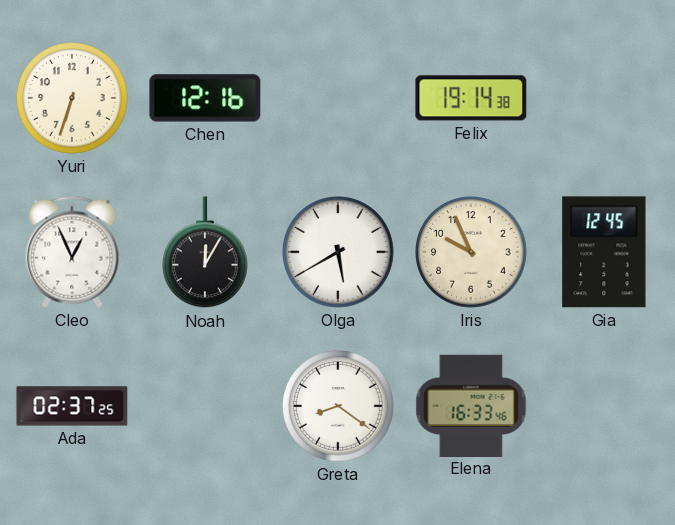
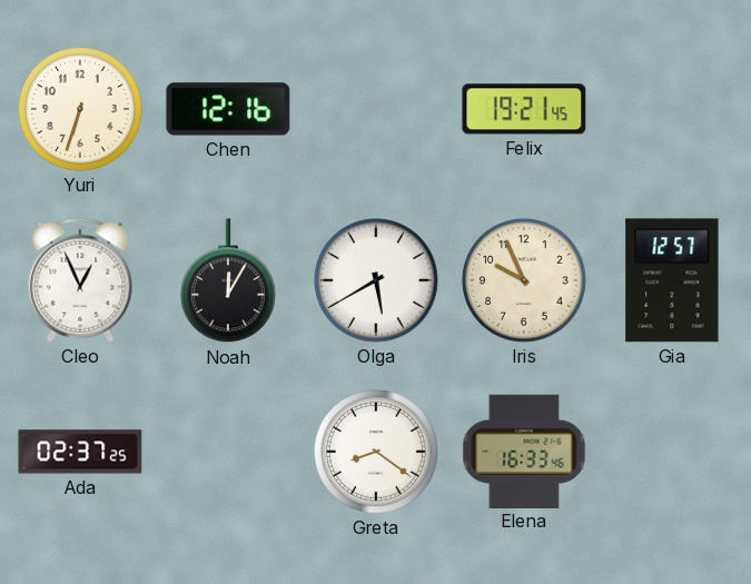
Felix: 19:14 -> 19:21
Gia: 12:45 -> 12:57
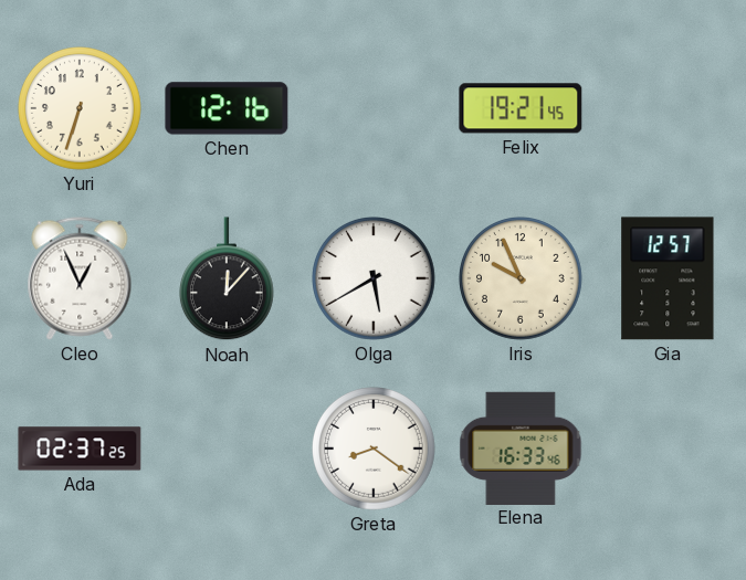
Noah: 12:05 -> 12:07
